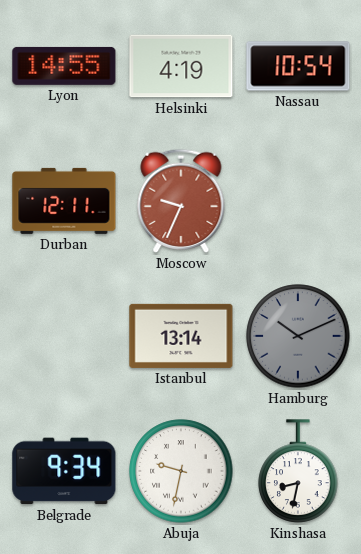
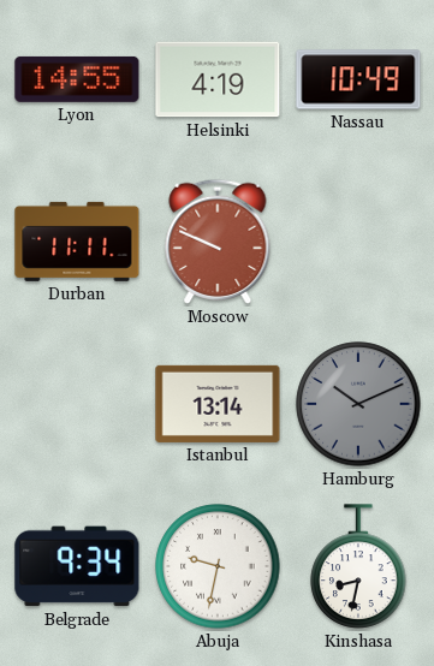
Nassau: 10:54 -> 10:49
Durban: 12:11 -> 11:11
Moscow: 9:34 -> 9:49
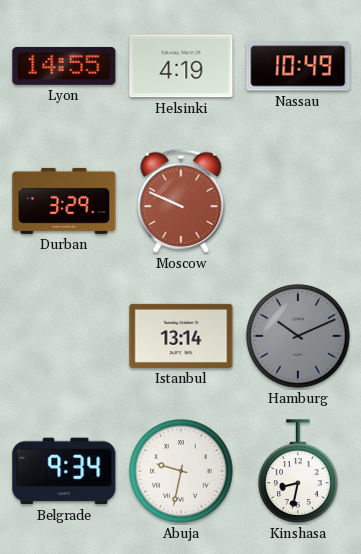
Durban: 11:11 -> 3:29
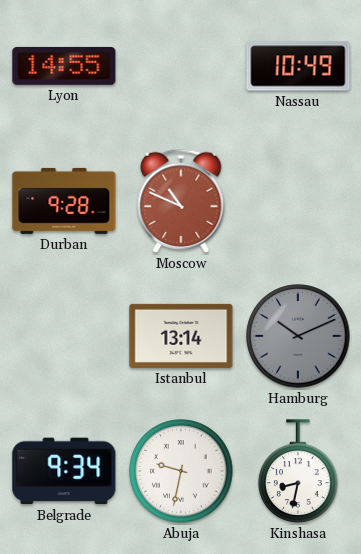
Helsinki: 4:19 -> none
Durban: 3:29 -> 9:28
Moscow: 9:49 -> 10:49
